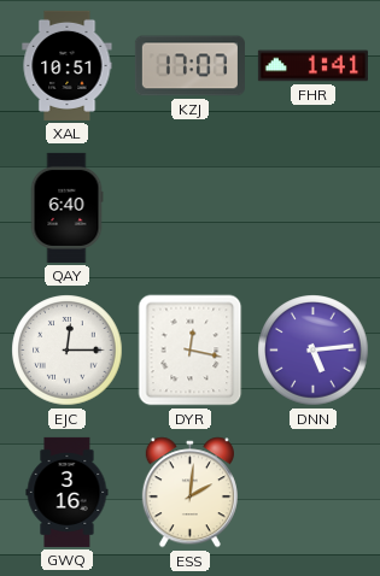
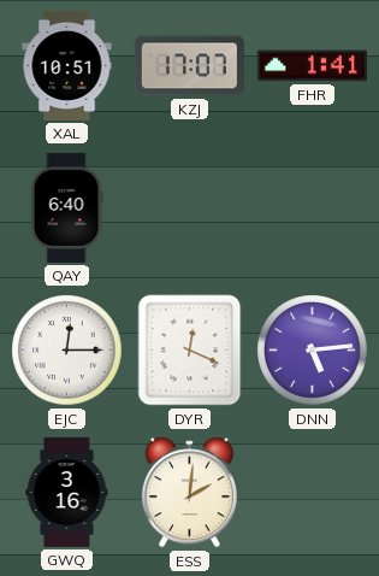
DYR: 12:17 -> 12:19
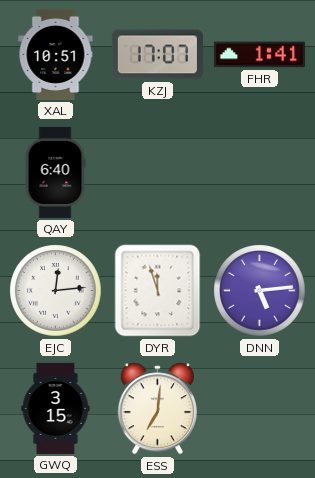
EJC: 12:15 -> 12:14
DYR: 12:19 -> 11:57
GWQ: 3:16 -> 3:15
ESS: 2:01 -> 7:01
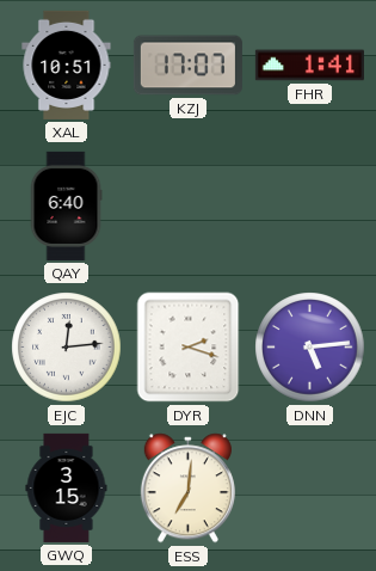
DYR: 11:57 -> 2:18
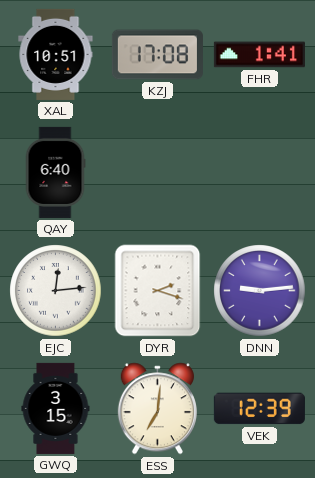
KZJ: 17:07 -> 17:08
DNN: 5:14 -> 9:14
VEK: none -> 12:39
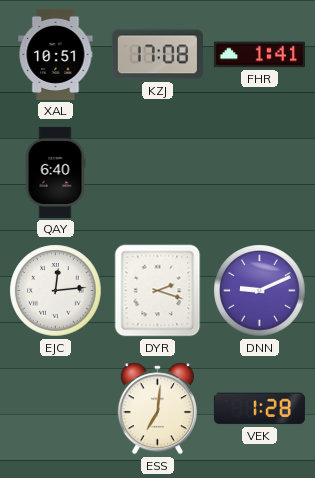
DNN: 9:14 -> 9:11
GWQ: 3:15 -> none
VEK: 12:39 -> 1:28
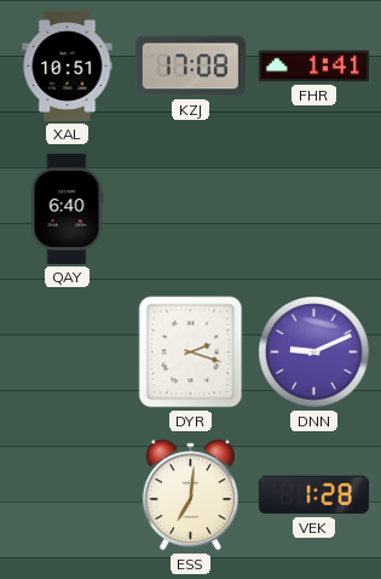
EJC: 12:14 -> none
